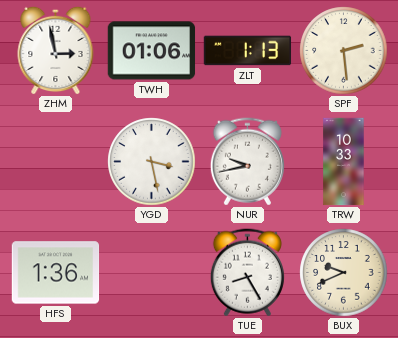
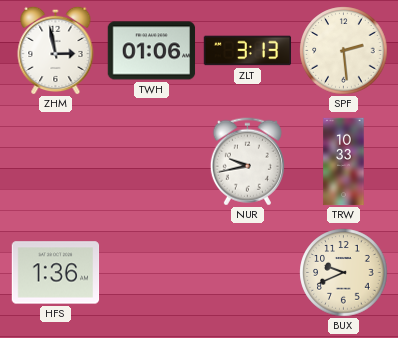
ZLT: 1:13 -> 3:13
YGD: 3:28 -> none
TUE: 8:25 -> none
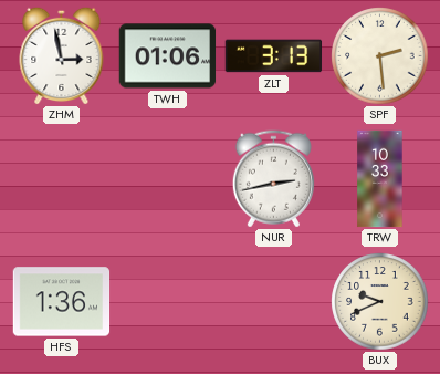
NUR: 9:43 -> 2:43
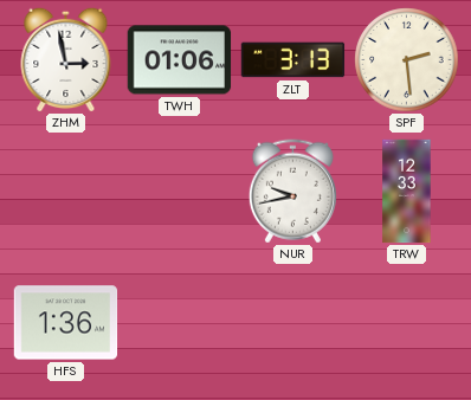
NUR: 2:43 -> 9:43
TRW: 10:33 -> 12:33
BUX: 9:41 -> none
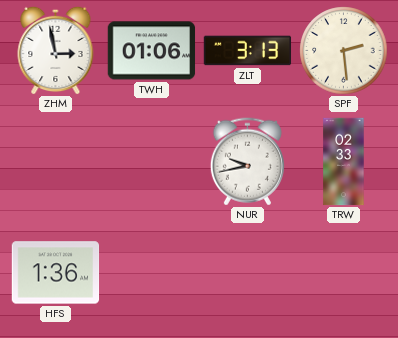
TRW: 12:33 -> 02:33
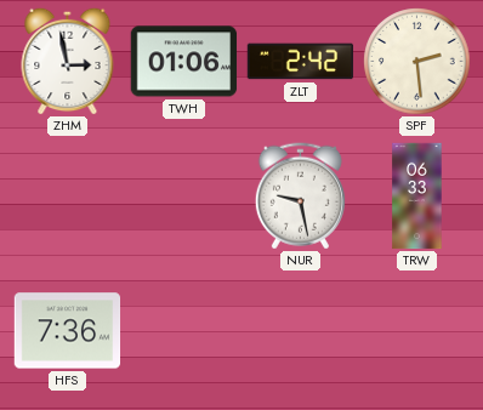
ZLT: 3:13 -> 2:42
NUR: 9:43 -> 9:28
TRW: 02:33 -> 06:33
HFS: 1:36 -> 7:36
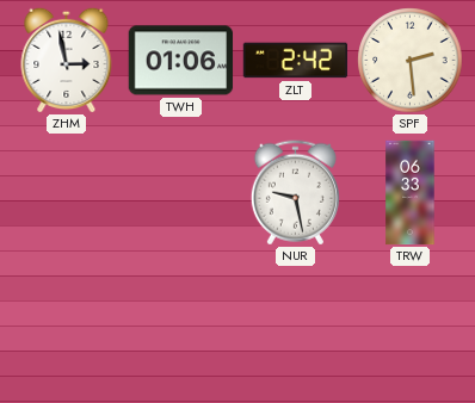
HFS: 7:36 -> none
